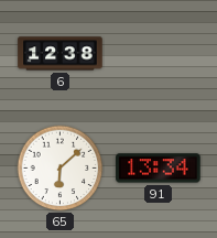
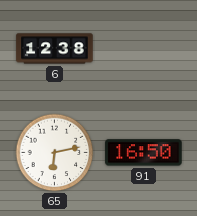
65: 6:08 -> 6:13
91: 13:34 -> 16:50
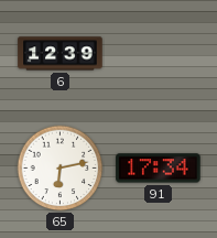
6: 12:38 -> 12:39
91: 16:50 -> 17:34
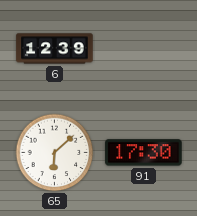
65: 6:13 -> 6:08
91: 17:34 -> 17:30
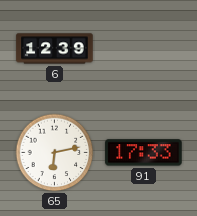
65: 6:08 -> 6:13
91: 17:30 -> 17:33
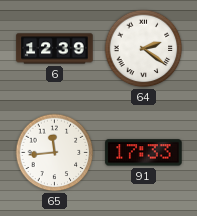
64: none -> 2:21
65: 6:13 -> 11:44
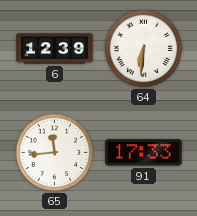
64: 2:21 -> 6:31
